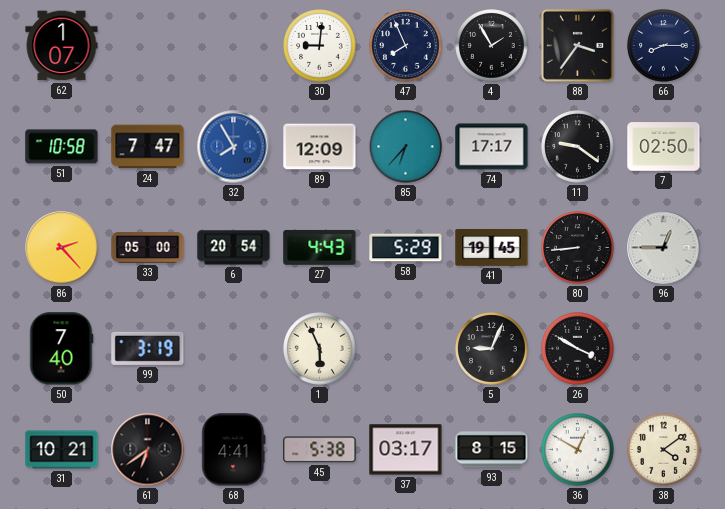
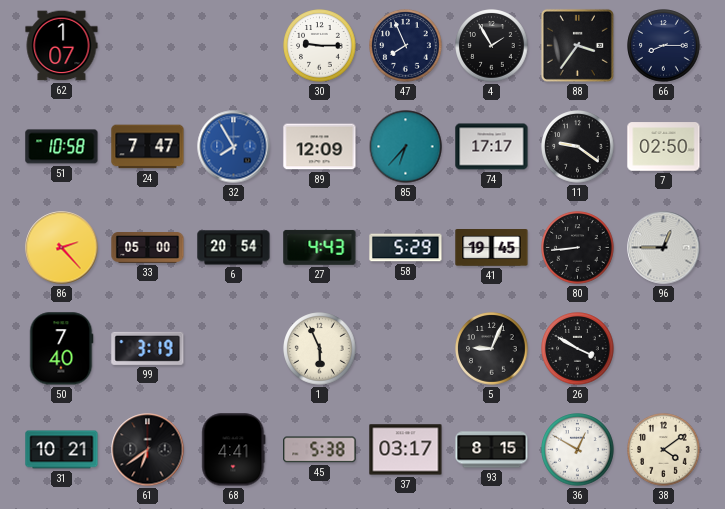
30: 9:01 -> 9:15
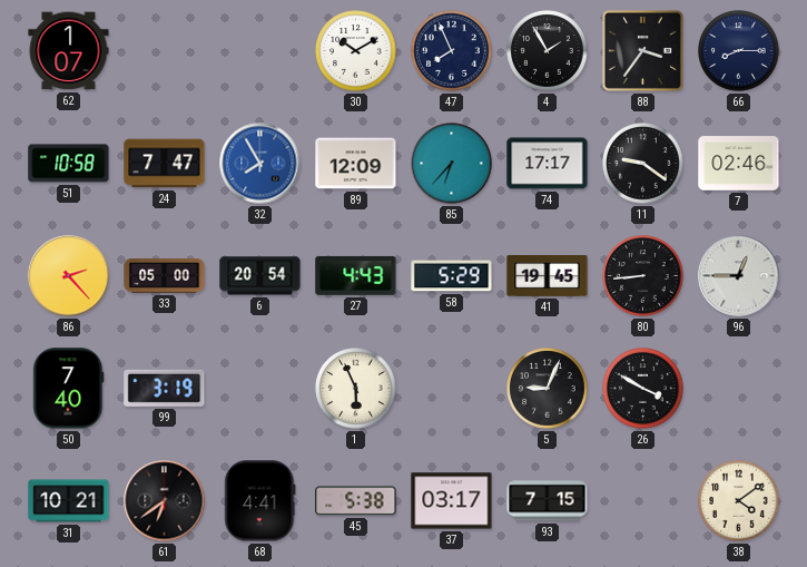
30: 9:15 -> 10:10
7: 02:50 -> 02:46
93: 8:15 -> 7:15
36: 12:50 -> none
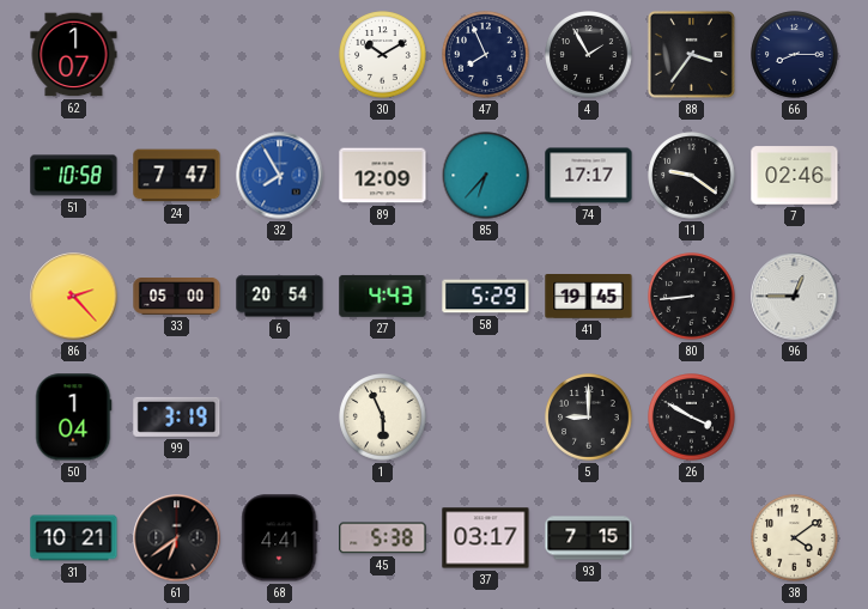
50: 7:40 -> 1:04
5: 9:04 -> 9:00
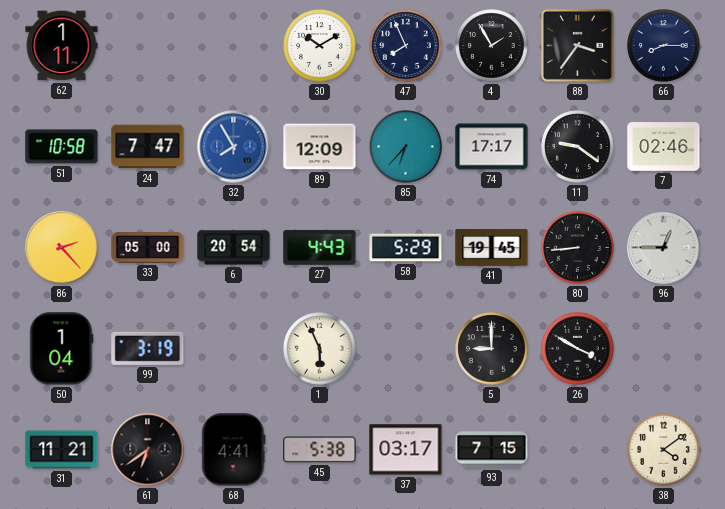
62: 1:07 -> 1:11
31: 10:21 -> 11:21
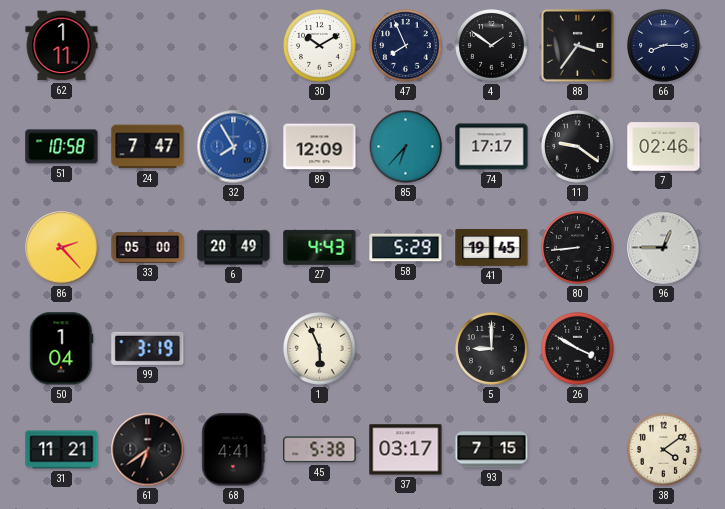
4: 1:55 -> 1:51
6: 20:54 -> 20:49
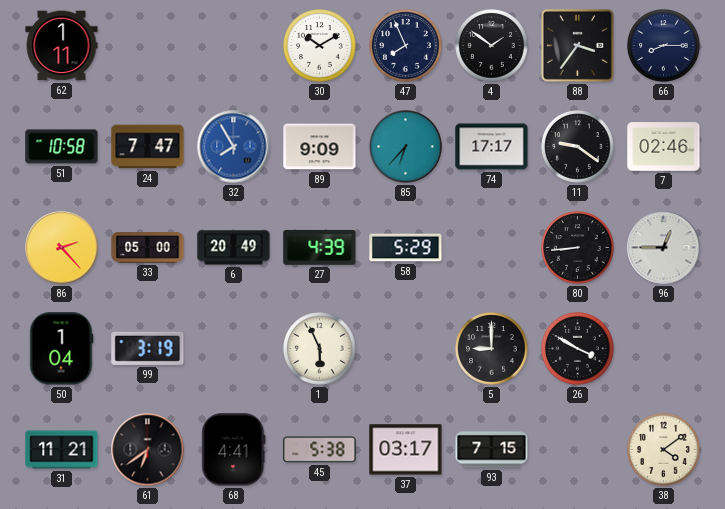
89: 12:09 -> 9:09
27: 4:43 -> 4:39
41: 19:45 -> none
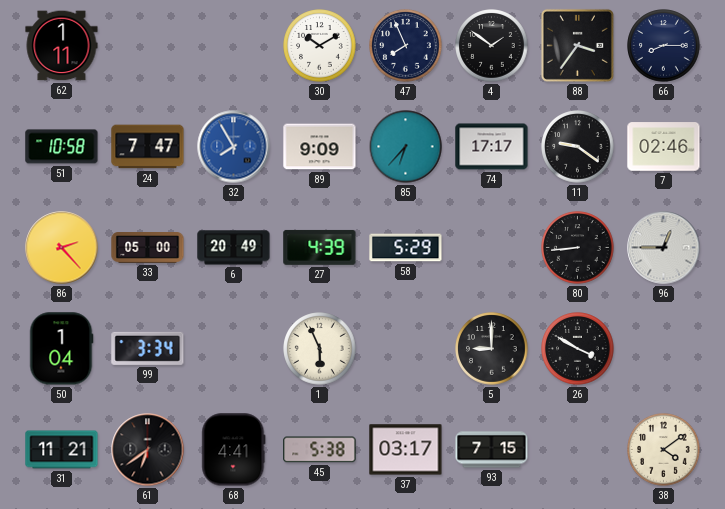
99: 3:19 -> 3:34
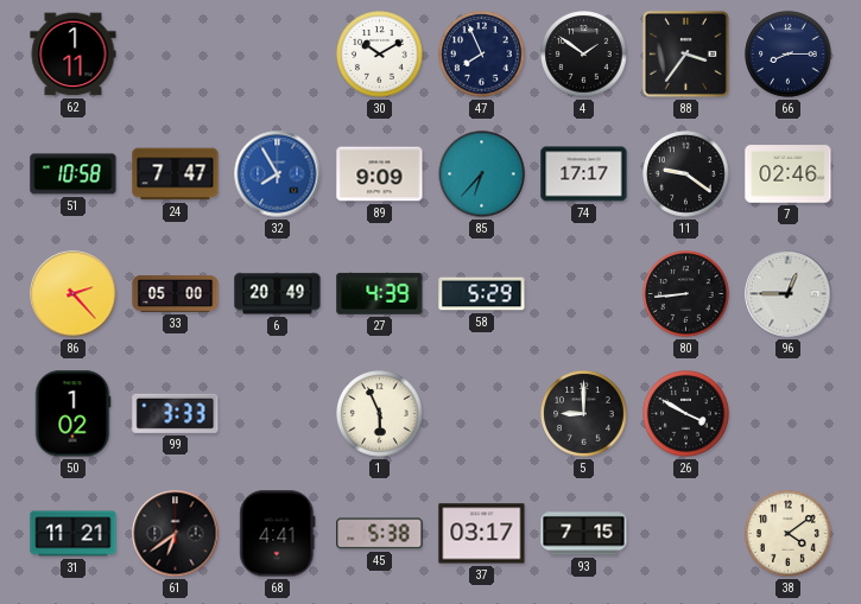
50: 1:04 -> 1:02
99: 3:34 -> 3:33
